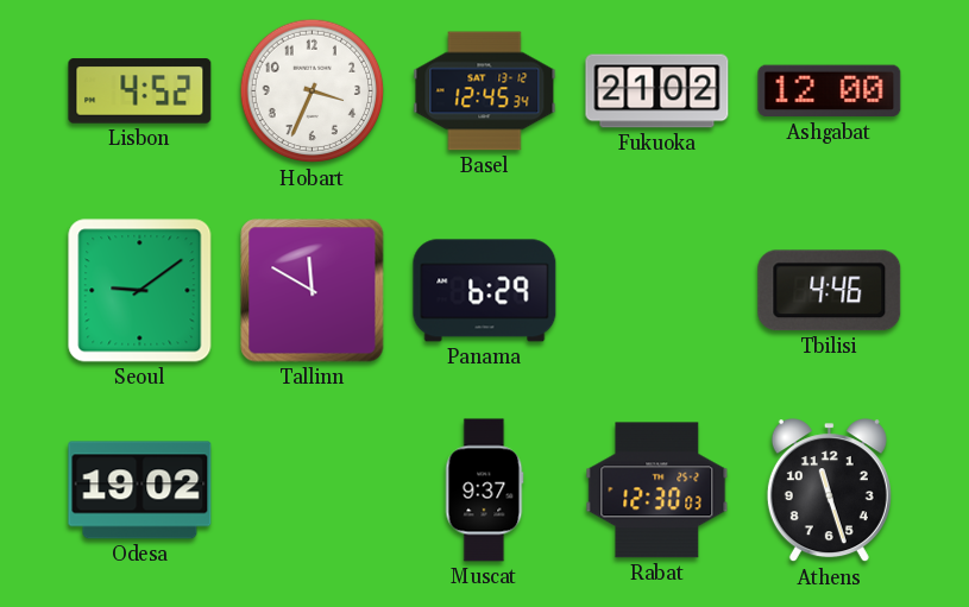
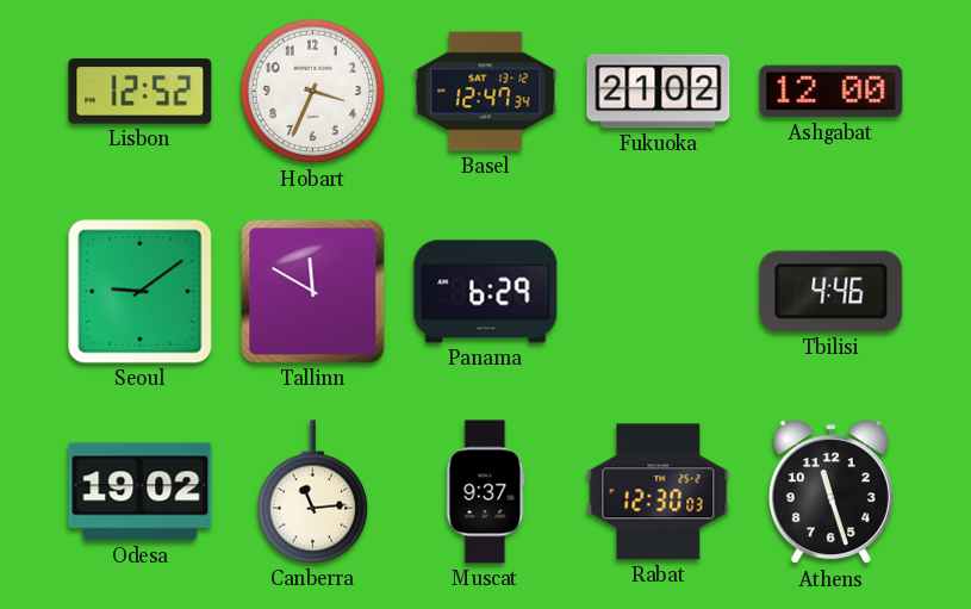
Lisbon: 4:52 -> 12:52
Basel: 12:45 -> 12:47
Canberra: none -> 11:14
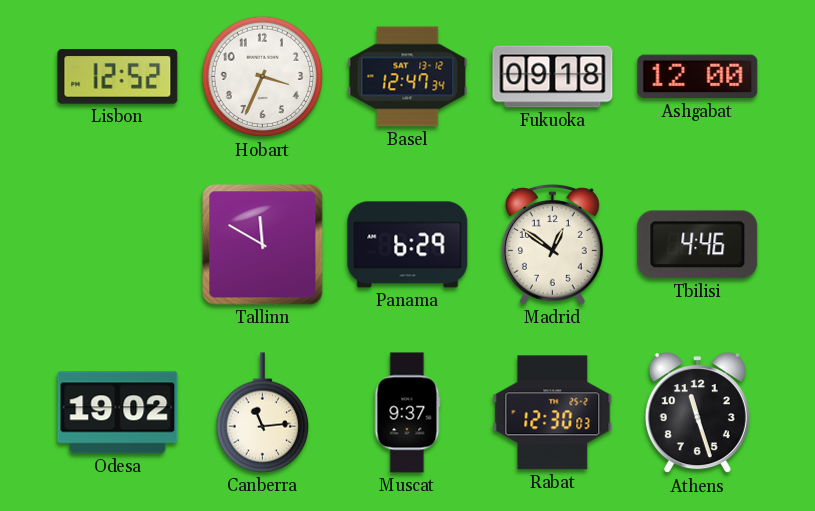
Fukuoka: 21:02 -> 09:18
Seoul: 9:09 -> none
Madrid: none -> 12:51
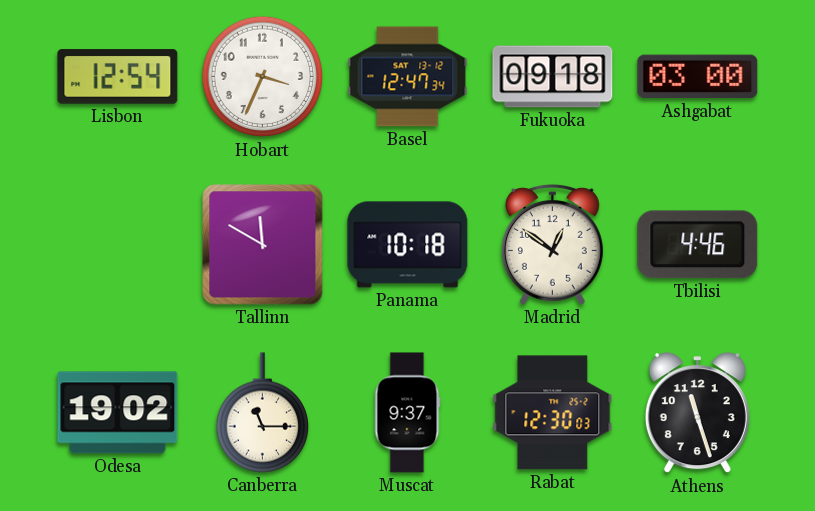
Lisbon: 12:52 -> 12:54
Ashgabat: 12:00 -> 03:00
Panama: 6:29 -> 10:18
Canberra: 11:14 -> 11:15
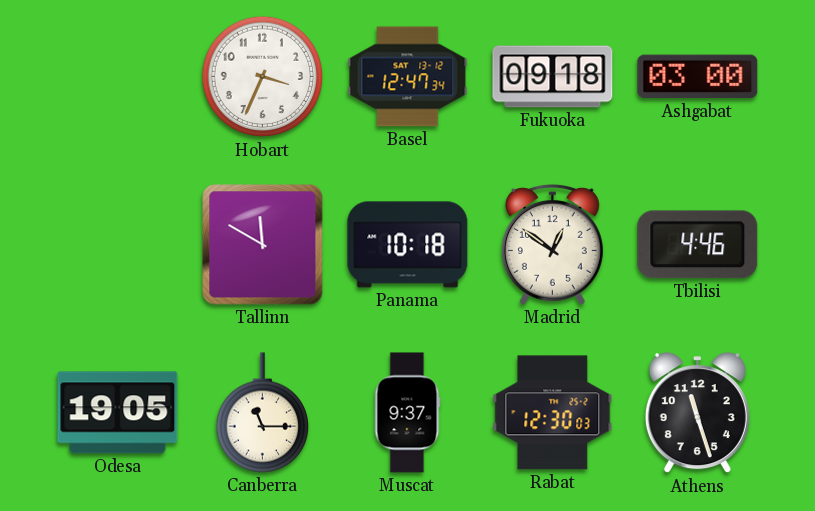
Lisbon: 12:54 -> none
Odesa: 19:02 -> 19:05
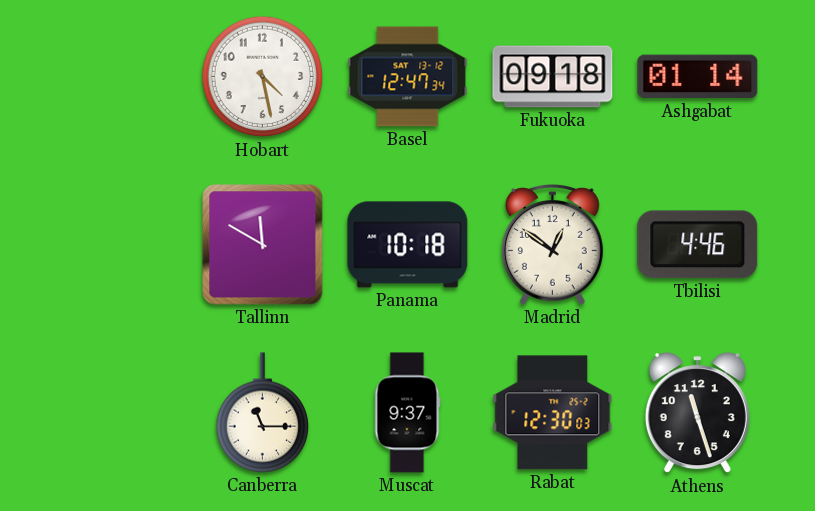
Hobart: 3:34 -> 4:28
Ashgabat: 03:00 -> 01:14
Odesa: 19:05 -> none
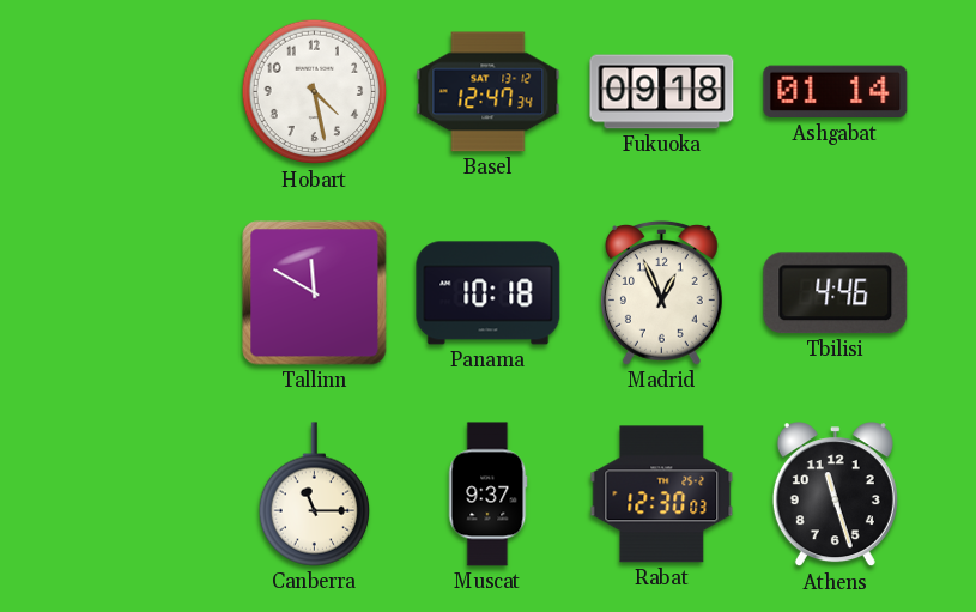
Madrid: 12:51 -> 12:56
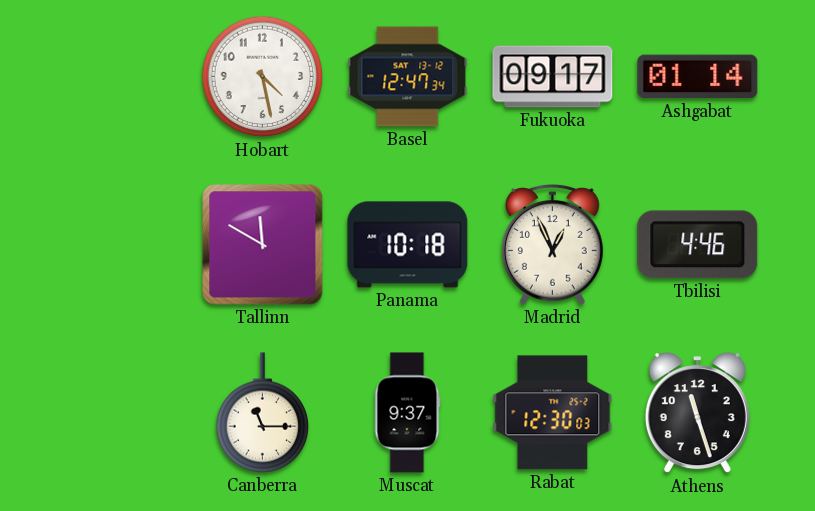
Fukuoka: 09:18 -> 09:17
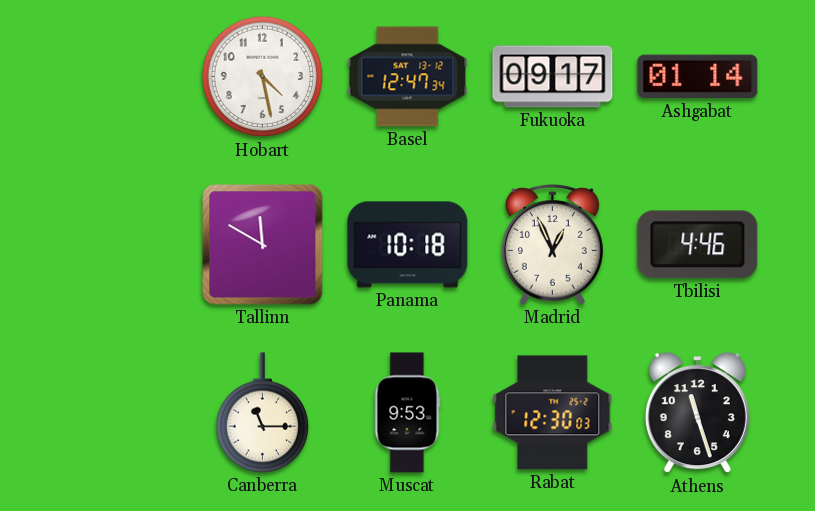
Muscat: 9:37 -> 9:53
